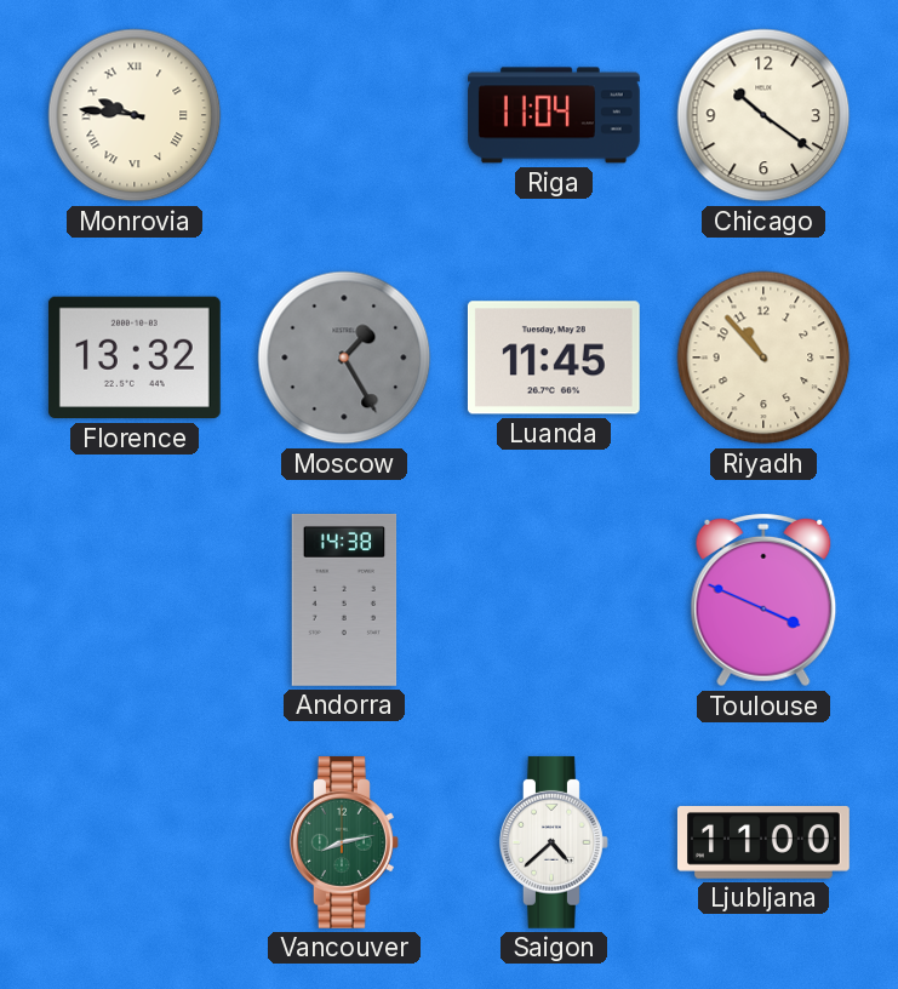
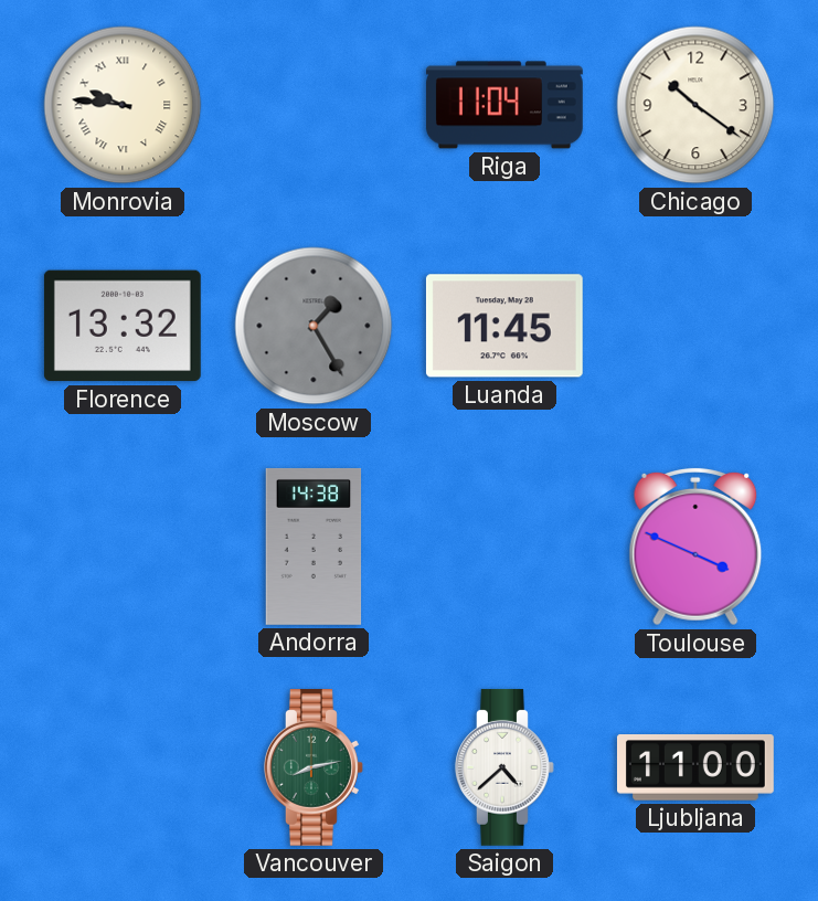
Riyadh: 10:53 -> none
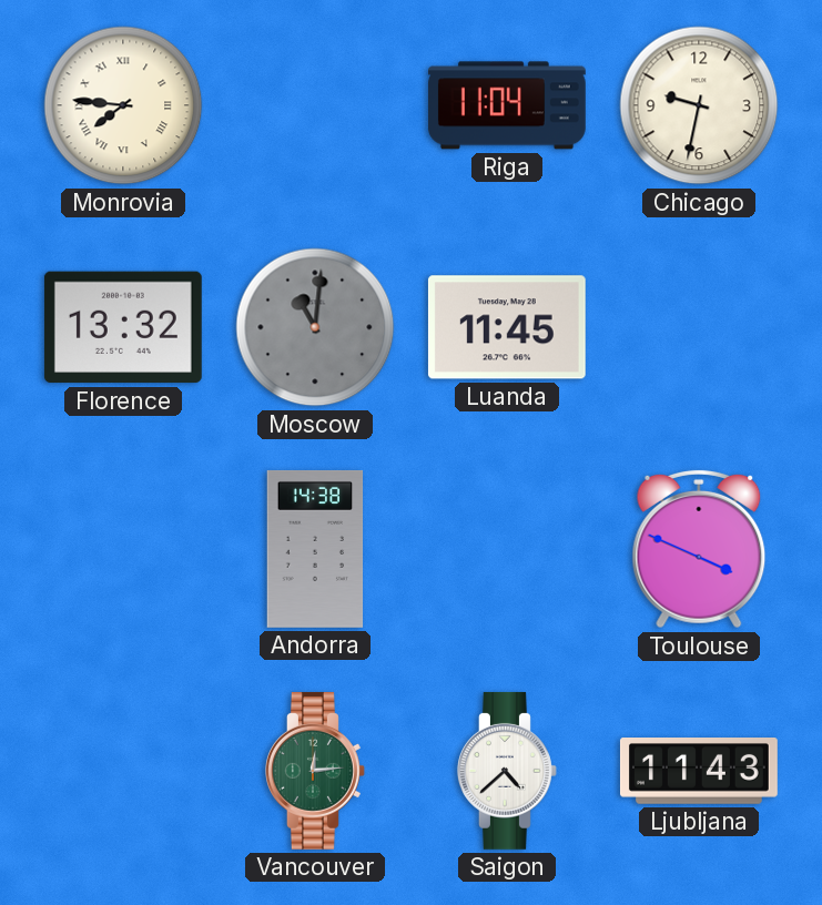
Monrovia: 9:46 -> 7:46
Chicago: 10:21 -> 9:32
Moscow: 1:25 -> 11:01
Vancouver: 8:13 -> 12:14
Ljubljana: 11:00 -> 11:43
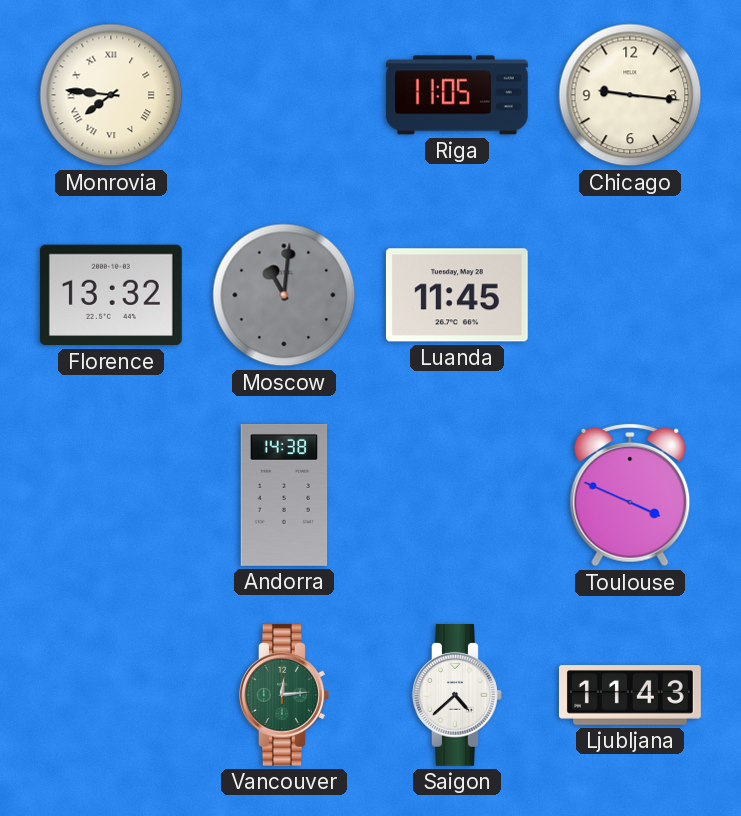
Riga: 11:04 -> 11:05
Chicago: 9:32 -> 9:16
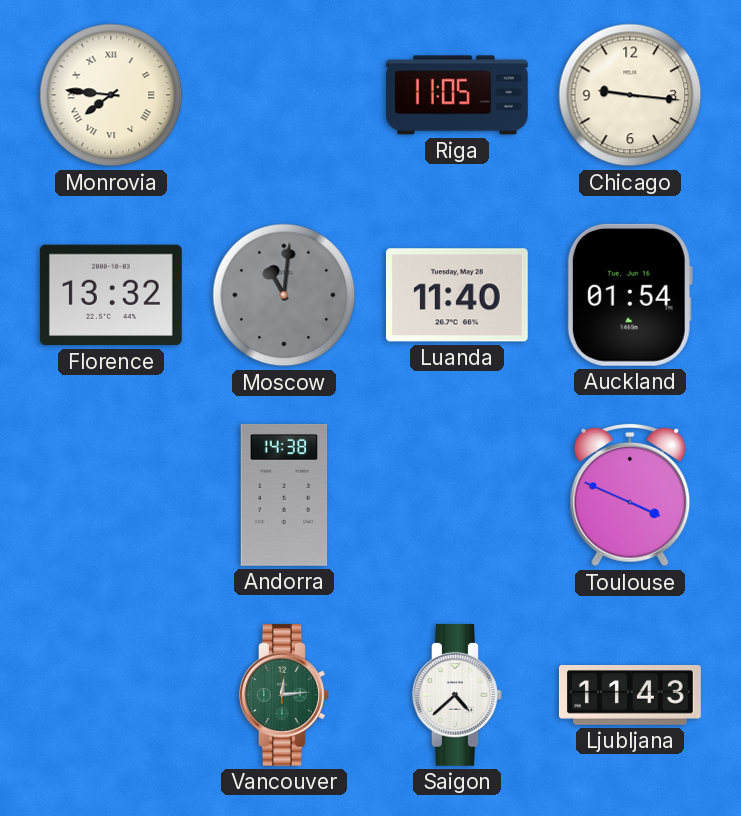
Luanda: 11:45 -> 11:40
Auckland: none -> 01:54
